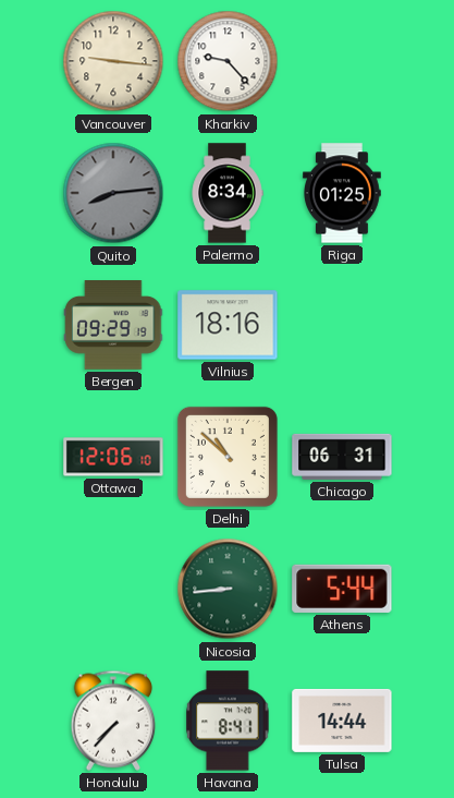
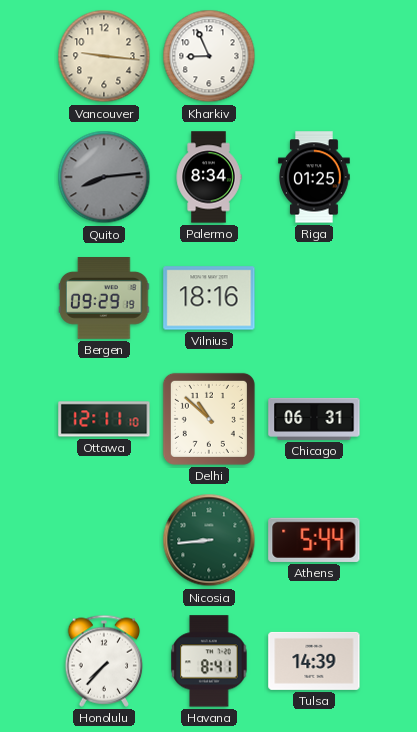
Kharkiv: 9:23 -> 8:56
Ottawa: 12:06 -> 12:11
Tulsa: 14:44 -> 14:39
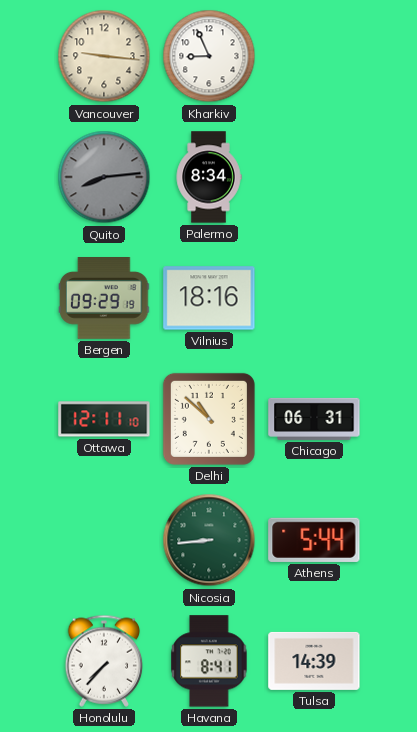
Riga: 01:25 -> none
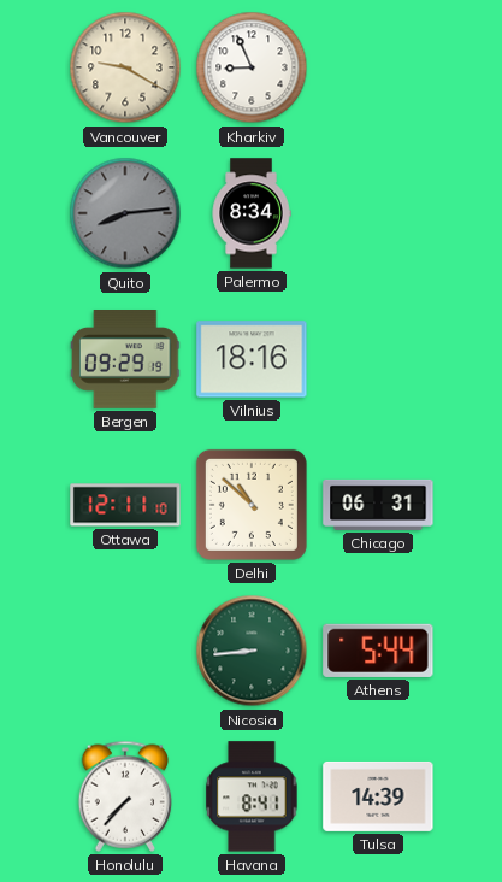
Vancouver: 9:16 -> 9:20
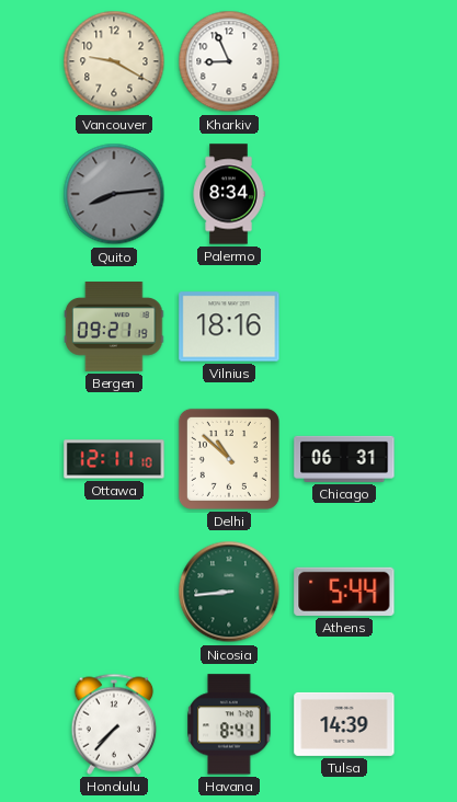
Bergen: 09:29 -> 09:21
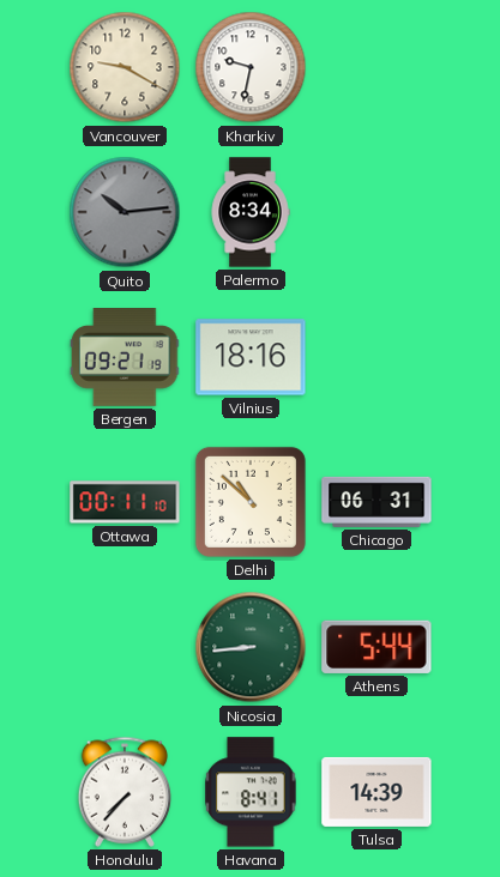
Kharkiv: 8:56 -> 9:32
Quito: 8:14 -> 10:14
Ottawa: 12:11 -> 00:11
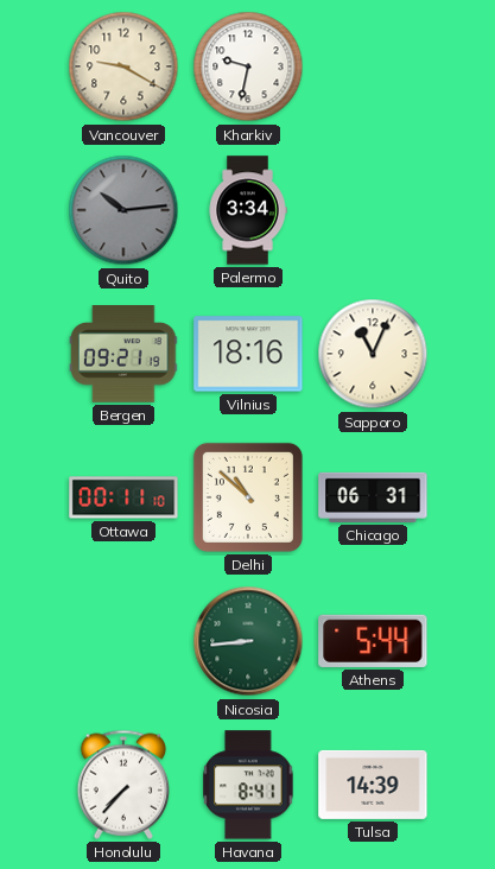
Palermo: 8:34 -> 3:34
Sapporo: none -> 11:04
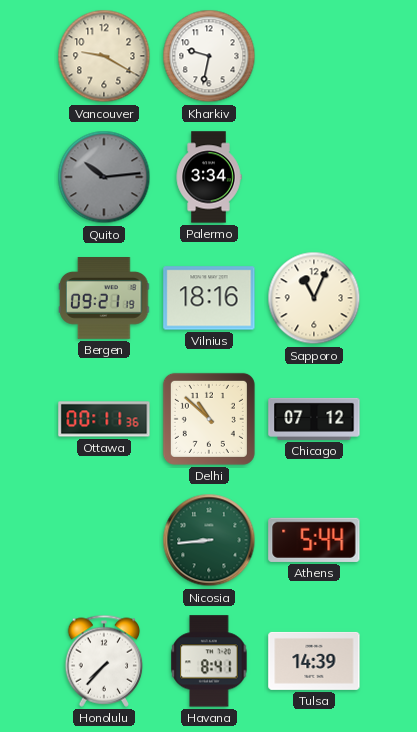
Ottawa: 00:11:10 -> 00:11:36
Chicago: 06:31 -> 07:12
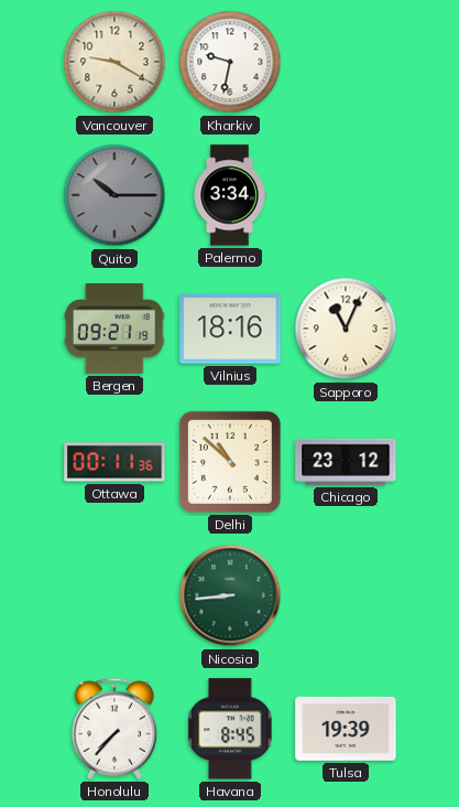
Quito: 10:14 -> 10:15
Chicago: 07:12 -> 23:12
Athens: 5:44 -> none
Havana: 8:41 -> 8:45
Tulsa: 14:39 -> 19:39
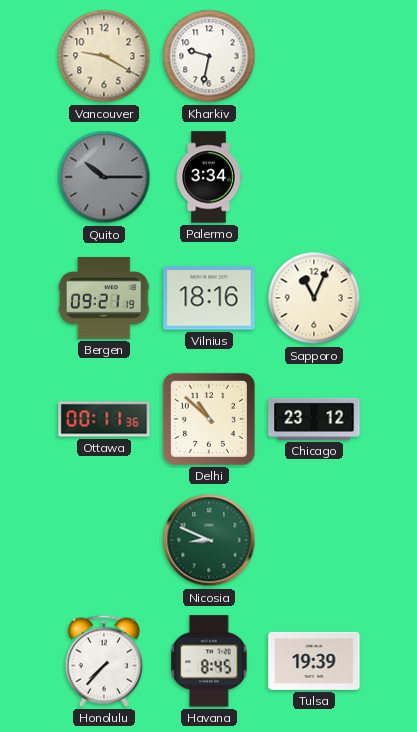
Nicosia: 8:44 -> 8:49
